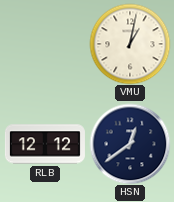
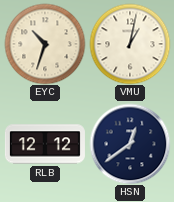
EYC: none -> 10:33
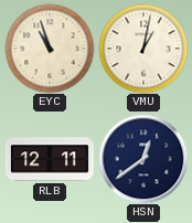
EYC: 10:33 -> 10:57
RLB: 12:12 -> 12:11
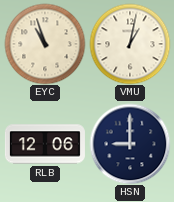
RLB: 12:11 -> 12:06
HSN: 12:39 -> 9:00
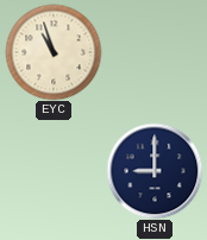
VMU: 1:02 -> none
RLB: 12:06 -> none
